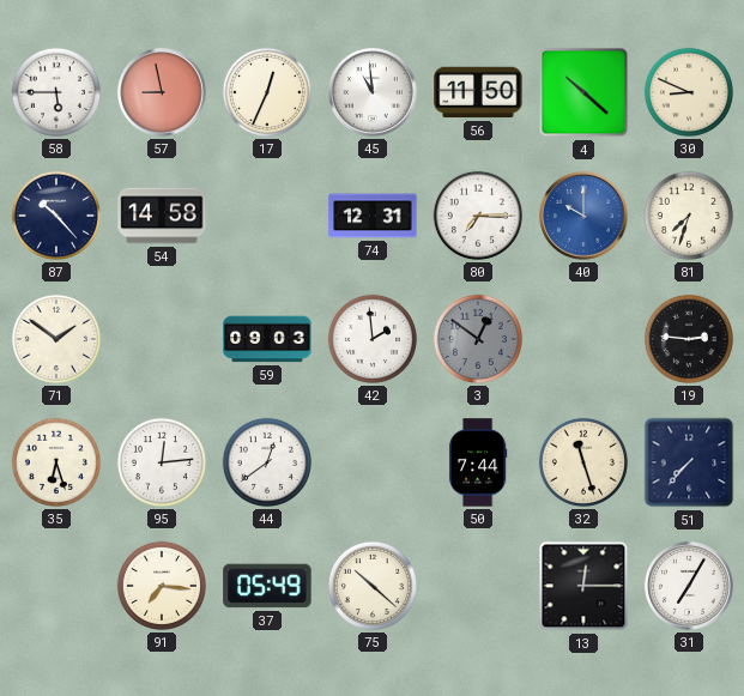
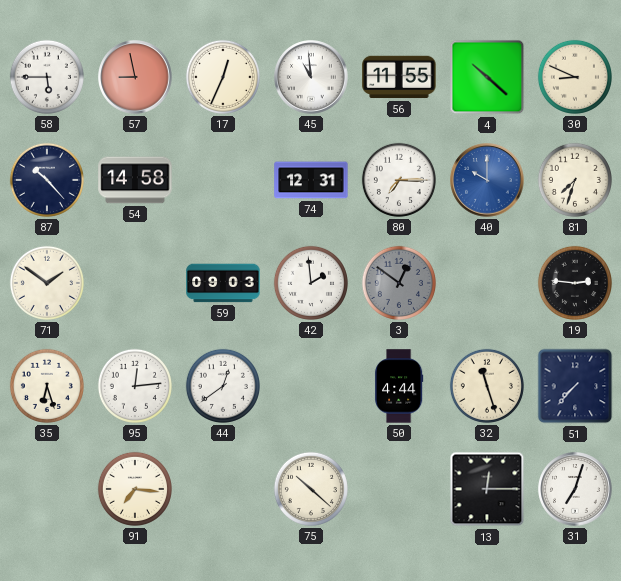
56: 11:50 -> 11:55
50: 7:44 -> 4:44
37: 05:49 -> none
31: 7:05 -> 7:03
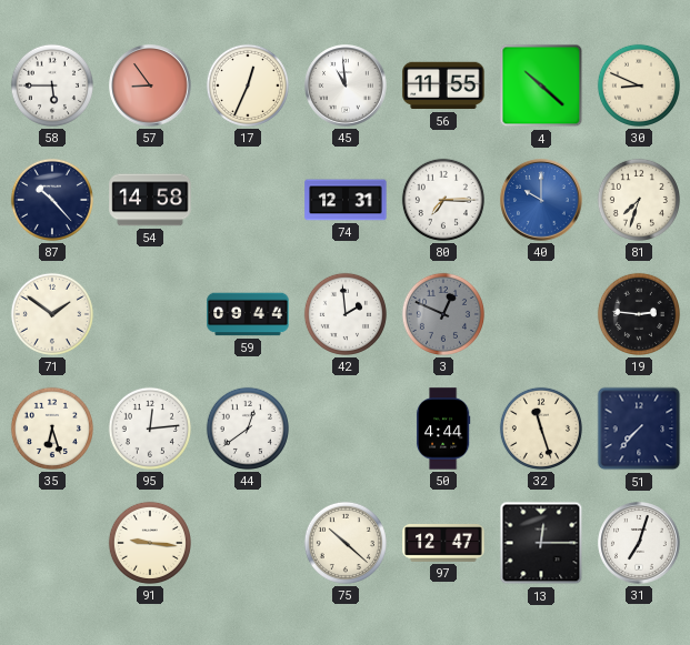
57: 8:58 -> 8:54
59: 09:03 -> 09:44
3: 12:51 -> 12:49
91: 7:16 -> 9:16
97: none -> 12:47
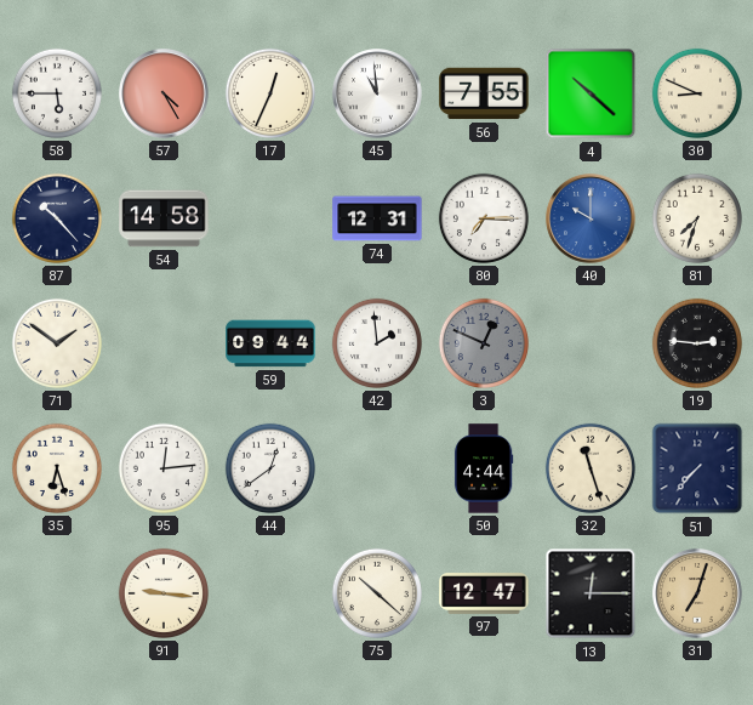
57: 8:54 -> 4:25
56: 11:55 -> 7:55
31 dial: white -> champagne
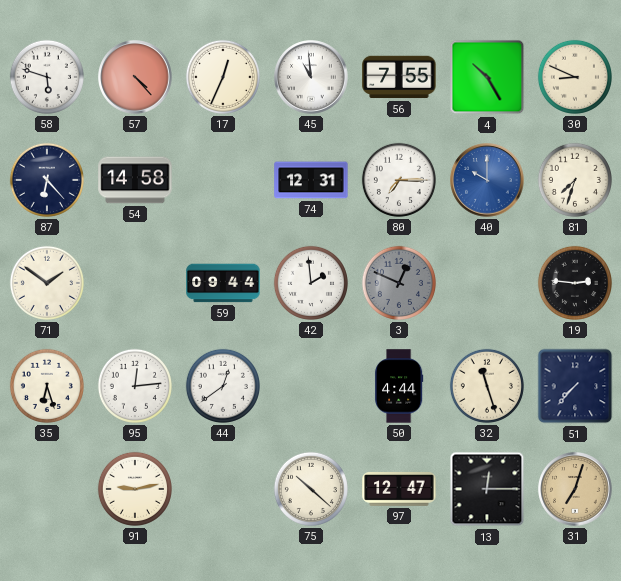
58: 5:45 -> 5:48
57: 4:25 -> 4:23
4: 10:22 -> 10:25
87: 10:23 -> 6:23
91: 9:16 -> 9:13
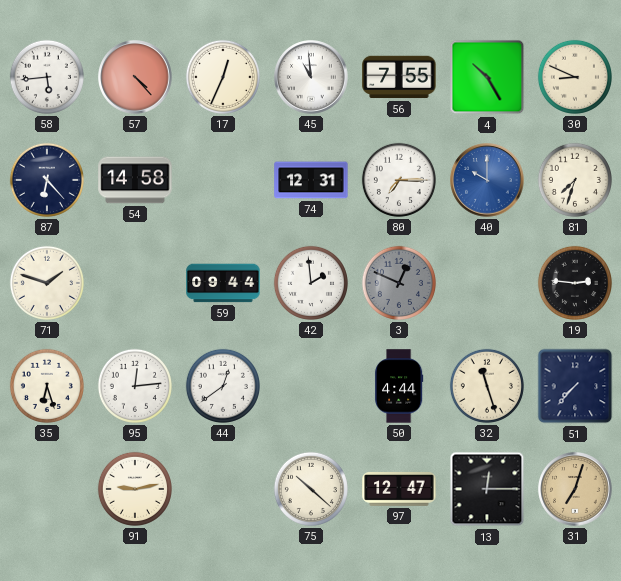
58: 5:48 -> 5:44
71: 1:51 -> 1:48
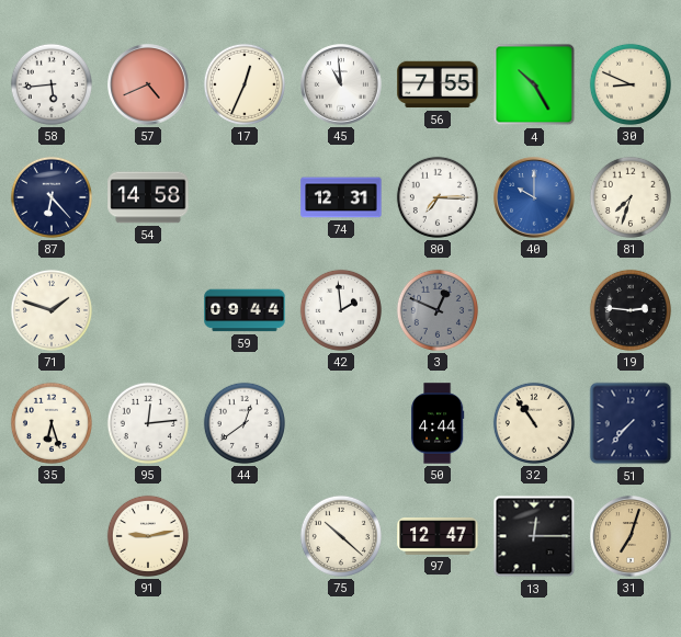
57: 4:23 -> 4:41
32: 11:27 -> 10:54
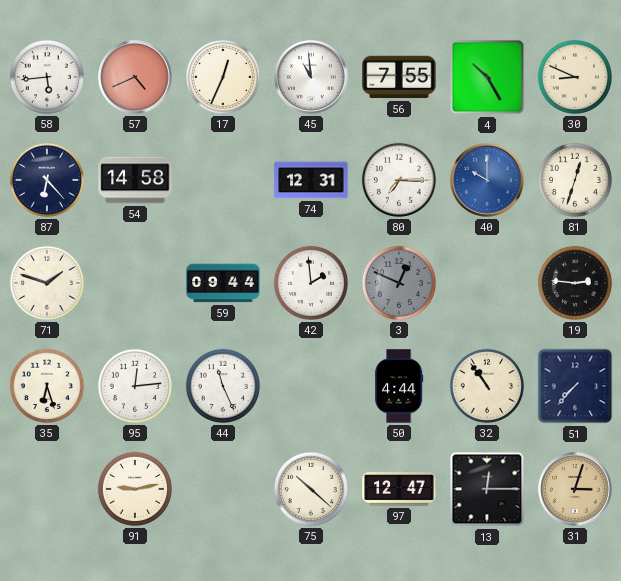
81: 7:33 -> 12:33
44: 12:39 -> 11:26
31: 7:03 -> 3:03
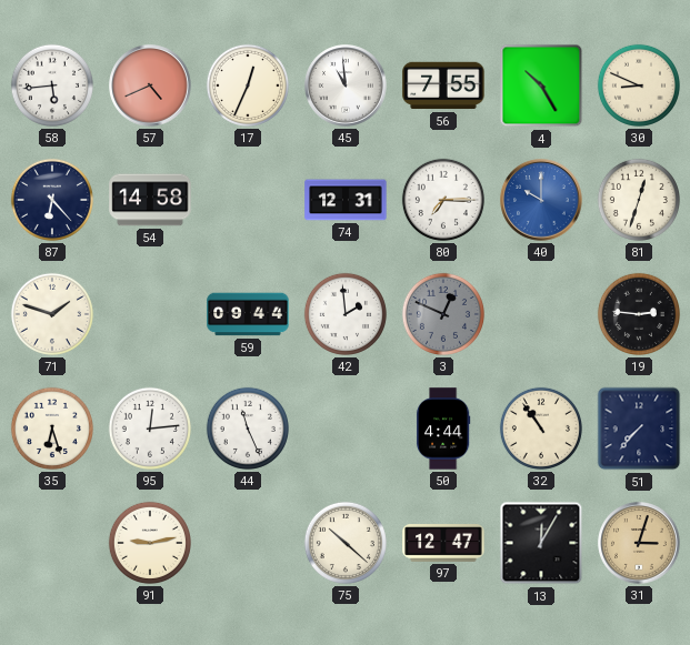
13: 12:15 -> 12:05
